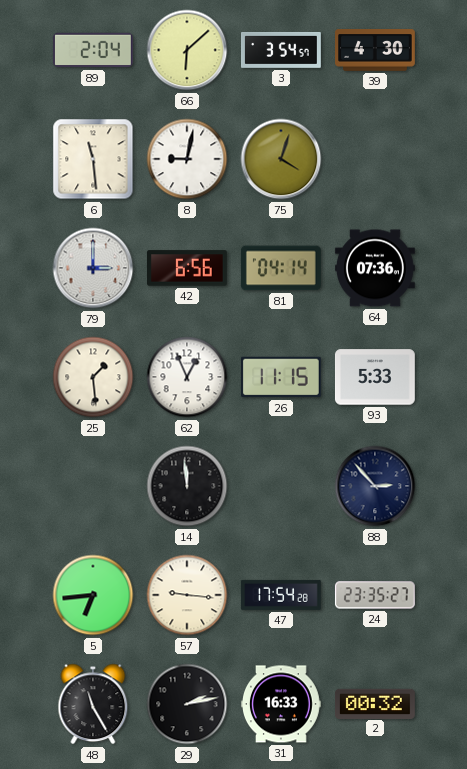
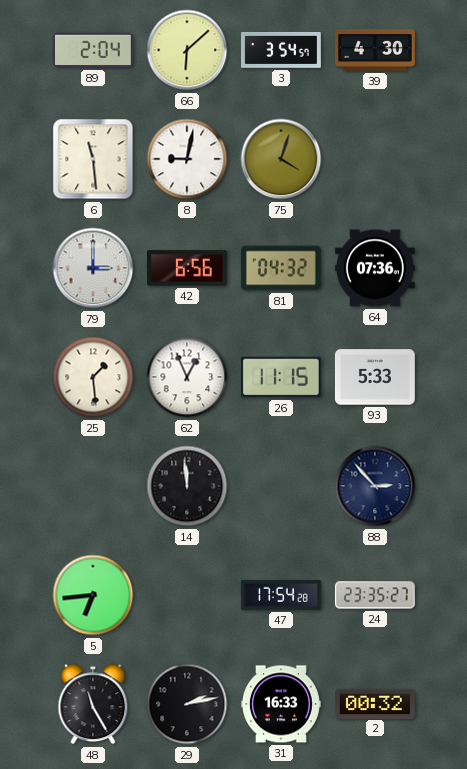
81: 04:14 -> 04:32
57: 9:16 -> none
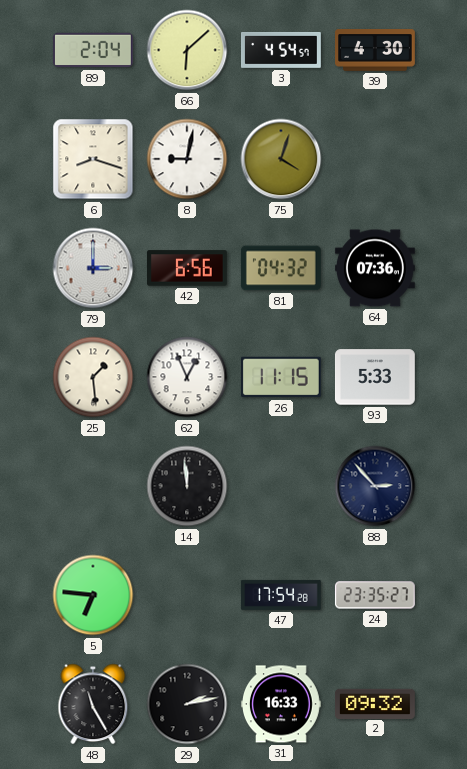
3: 3:54 -> 4:54
6: 11:29 -> 8:18
5: 6:44 -> 6:46
2: 00:32 -> 09:32
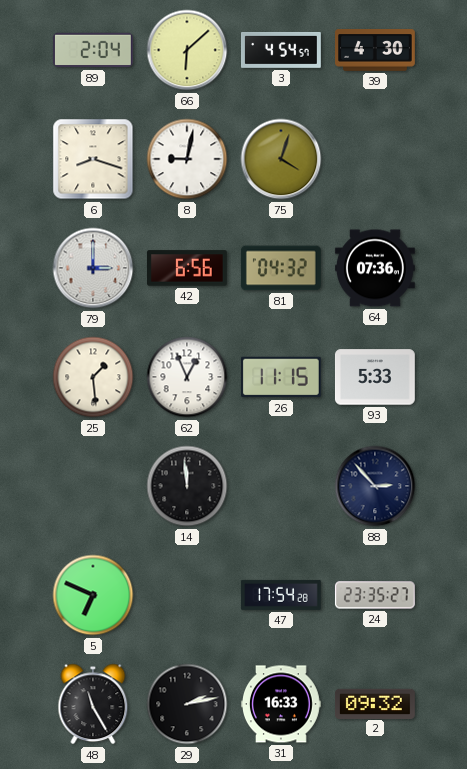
5: 6:46 -> 6:49
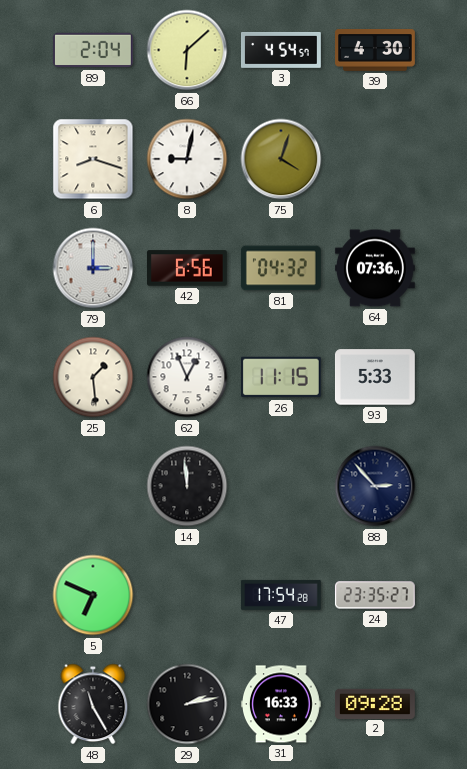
2: 09:32 -> 09:28
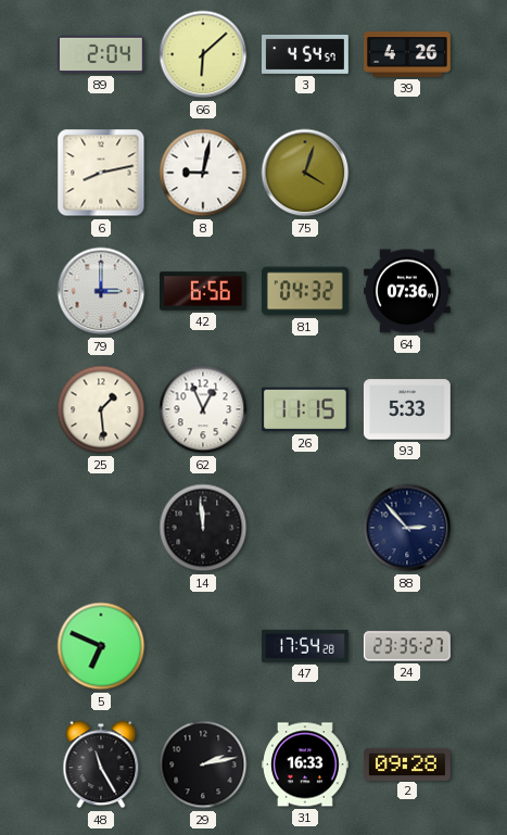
39: 4:30 -> 4:26
6: 8:18 -> 8:13
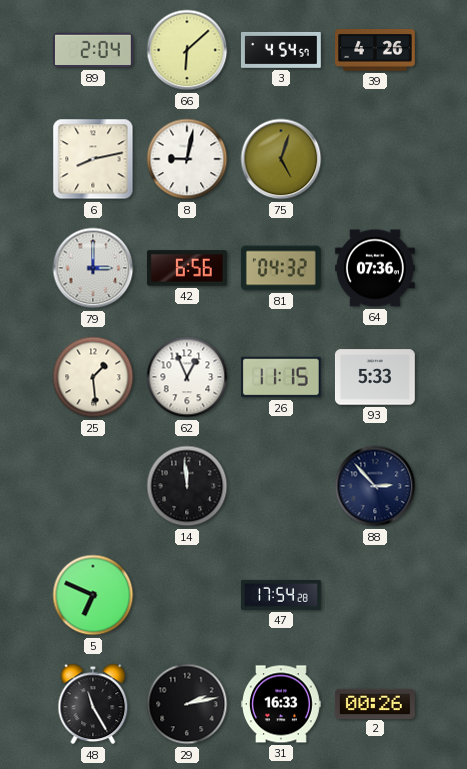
75: 4:03 -> 5:03
24: 23:35 -> none
2: 09:28 -> 00:26
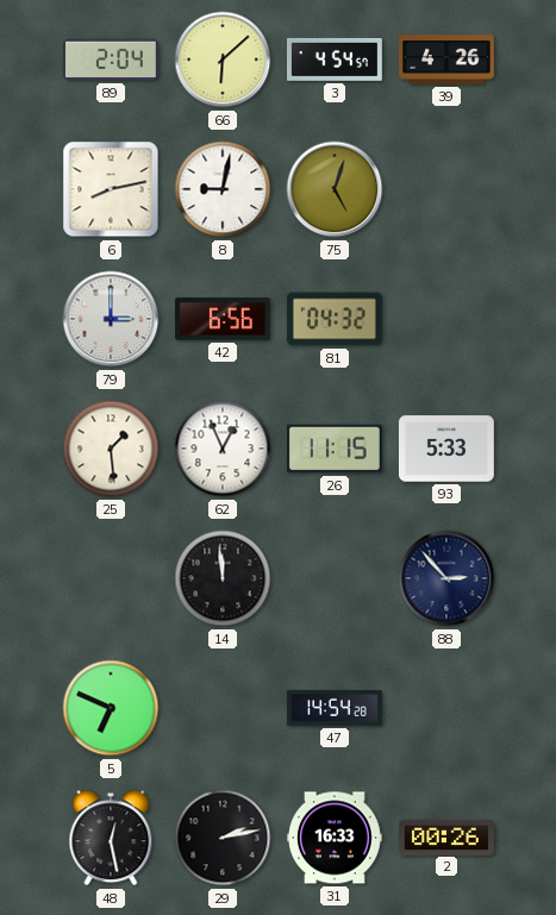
64: 07:36 -> none
47: 17:54 -> 14:54
48: 11:25 -> 12:28
